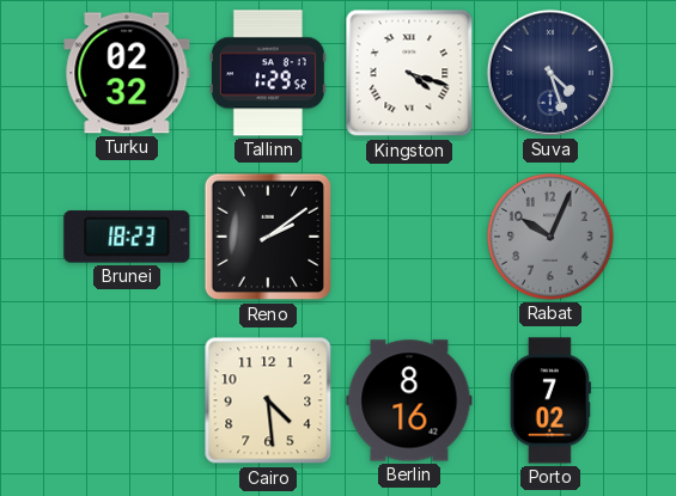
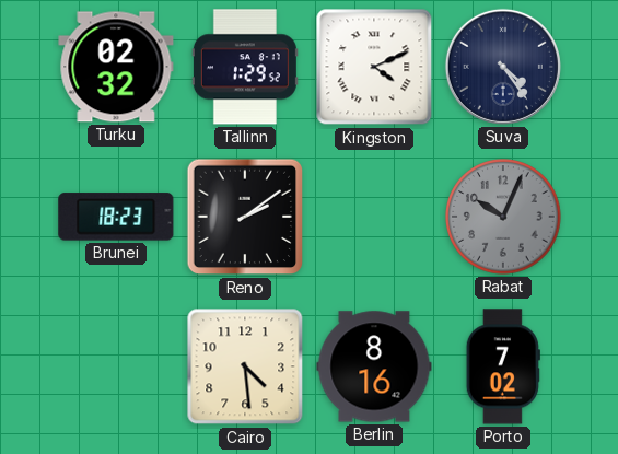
Kingston: 4:18 -> 4:11
Suva: 4:27 -> 4:24
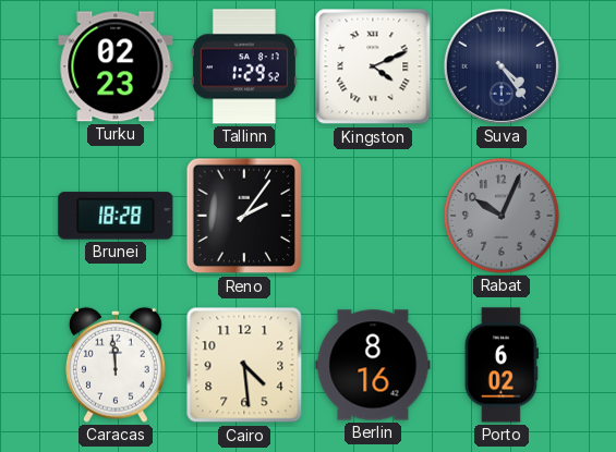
Turku: 02:32 -> 02:23
Brunei: 18:23 -> 18:28
Reno: 2:09 -> 2:06
Caracas: none -> 11:59
Porto: 7:02 -> 6:02
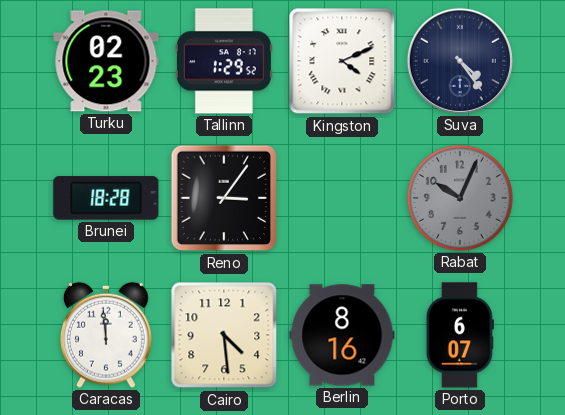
Reno: 2:06 -> 3:06
Porto: 6:02 -> 6:07
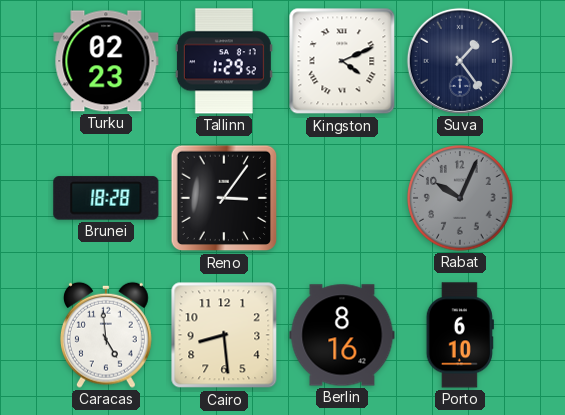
Suva: 4:24 -> 1:24
Caracas: 11:59 -> 4:59
Cairo: 4:29 -> 8:29
Porto: 6:07 -> 6:10
